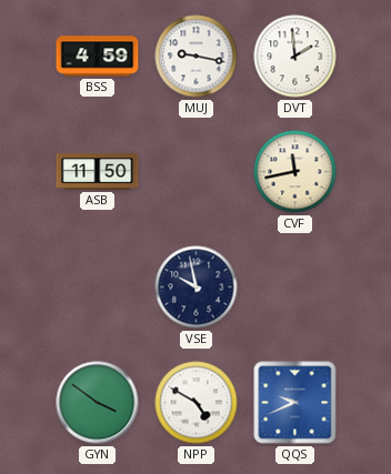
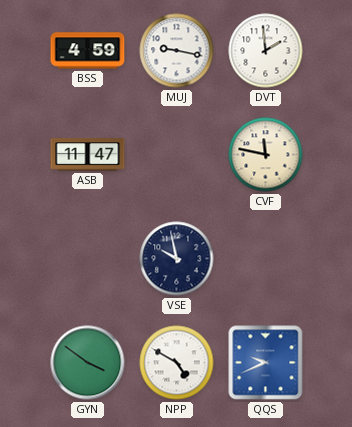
ASB: 11:50 -> 11:47
CVF: 11:43 -> 11:47
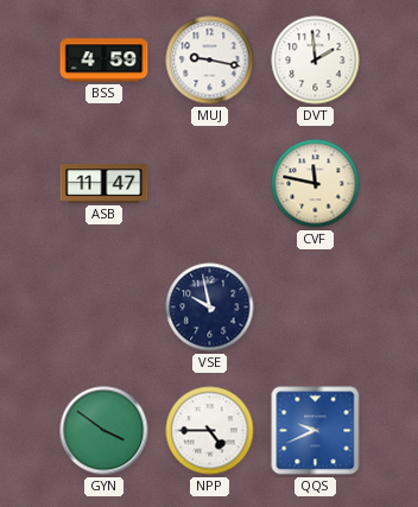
NPP: 4:50 -> 4:45
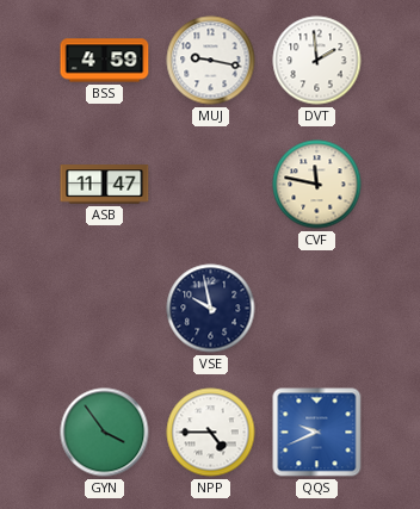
GYN: 3:51 -> 3:54
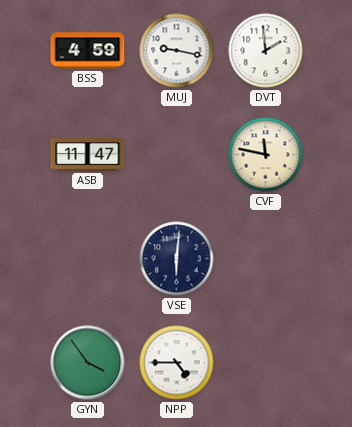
VSE: 9:58 -> 6:01
QQS: 9:41 -> none
